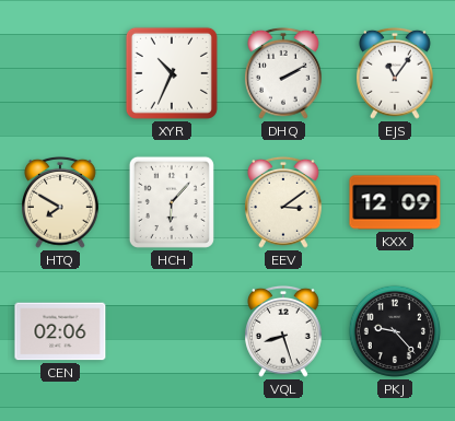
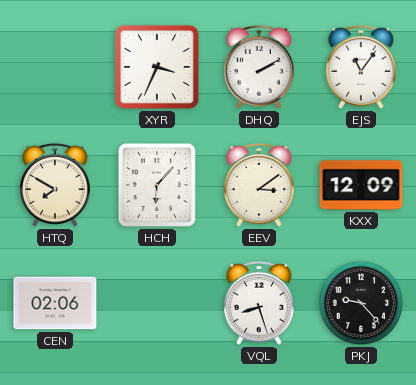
XYR: 10:34 -> 3:34
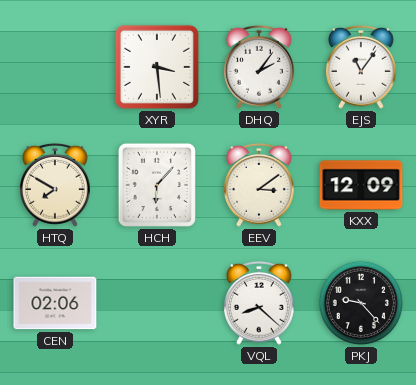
XYR: 3:34 -> 3:29
DHQ: 2:10 -> 2:06
VQL: 8:27 -> 8:22
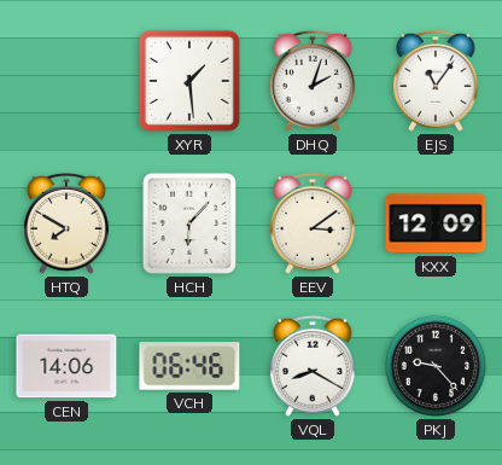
XYR: 3:29 -> 1:29
DHQ: 2:06 -> 2:03
CEN: 02:06 -> 14:06
VCH: none -> 06:46
VQL: 8:22 -> 8:20
